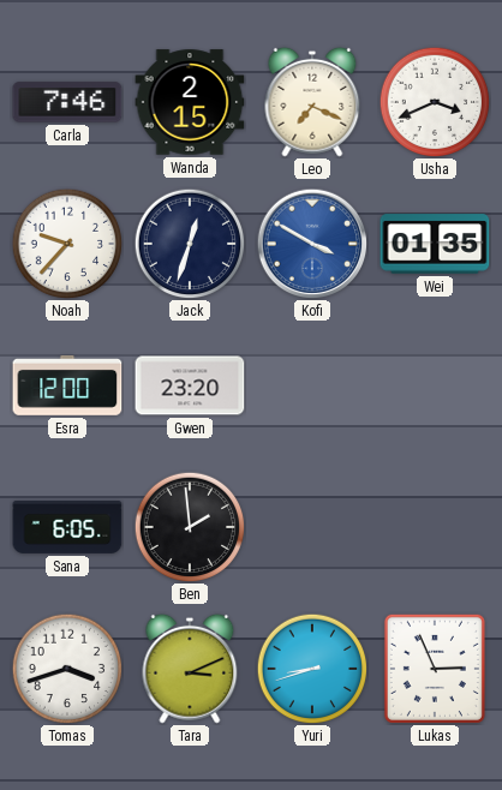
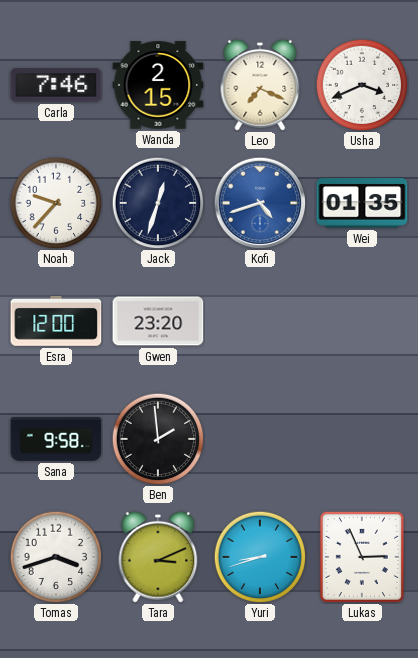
Kofi: 3:50 -> 4:42
Sana: 6:05 -> 9:58
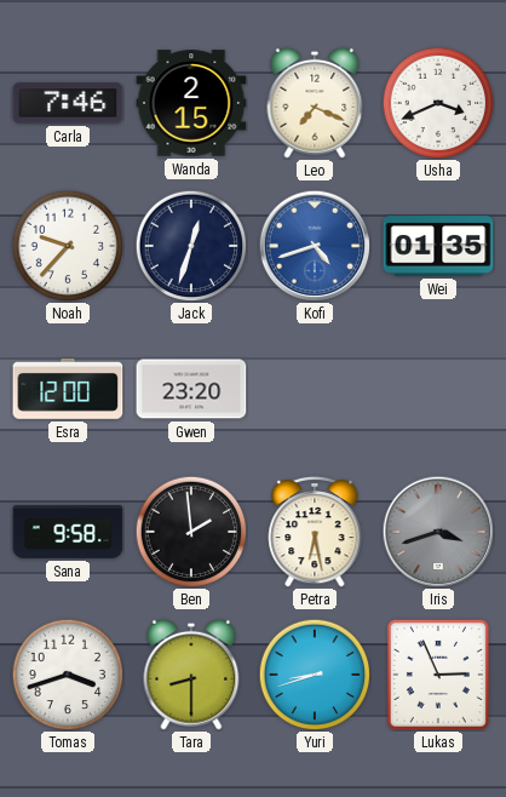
Petra: none -> 6:28
Iris: none -> 3:42
Tara: 3:11 -> 8:30
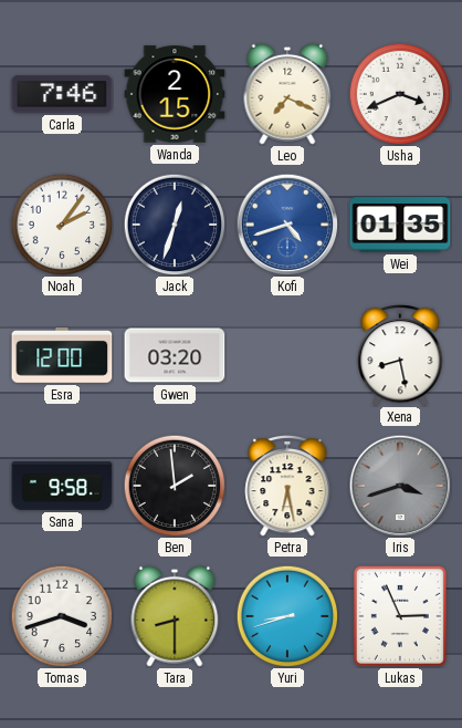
Noah: 9:37 -> 2:06
Gwen: 23:20 -> 03:20
Xena: none -> 8:28
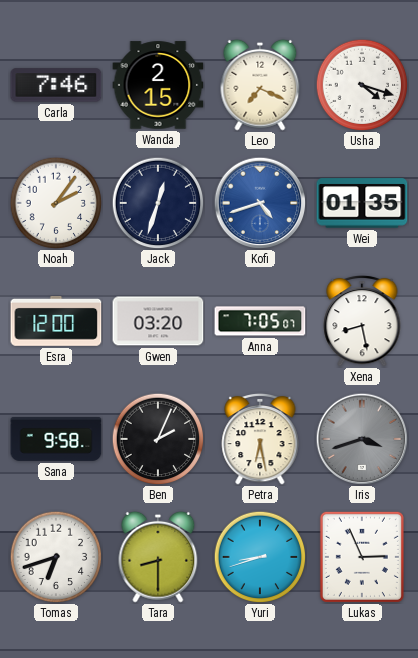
Usha: 3:41 -> 4:18
Anna: none -> 7:05
Ben: 1:59 -> 2:04
Tomas: 3:42 -> 6:42
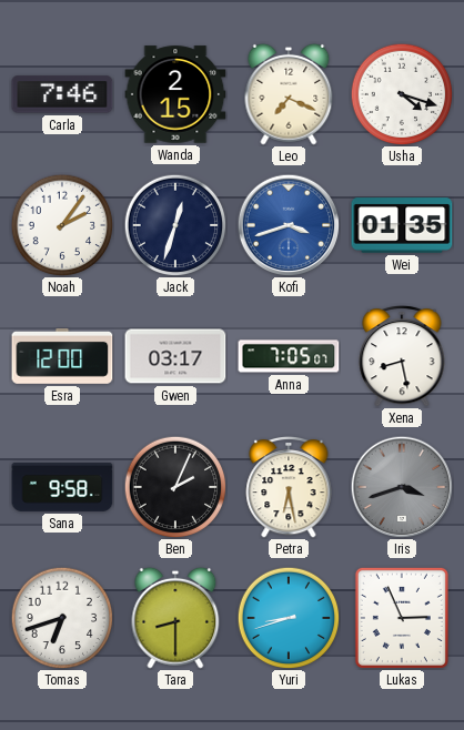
Kofi: 4:42 -> 3:42
Gwen: 03:20 -> 03:17
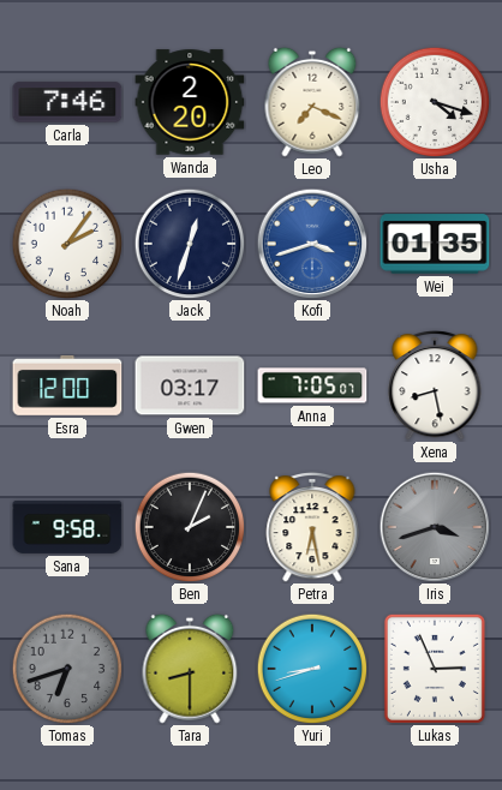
Wanda: 2:15 -> 2:20
Tomas dial: white -> grey
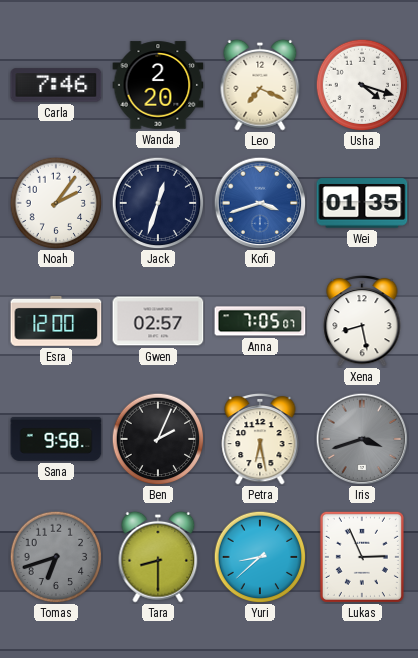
Gwen: 03:17 -> 02:57
Yuri: 8:42 -> 8:38
